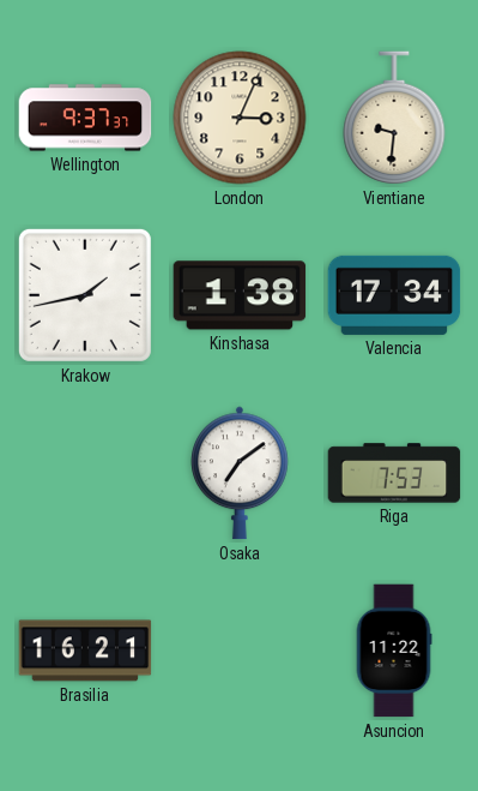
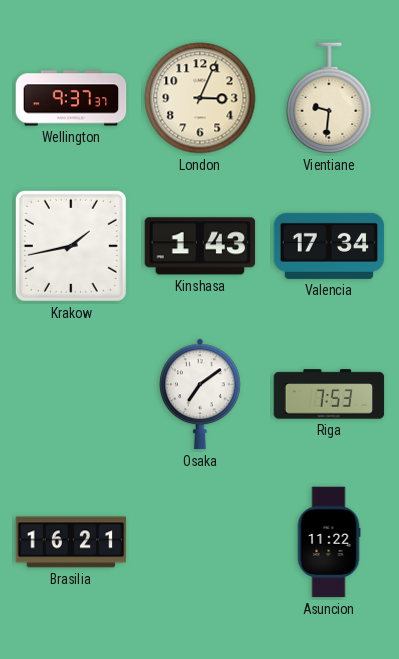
Kinshasa: 1:38 -> 1:43
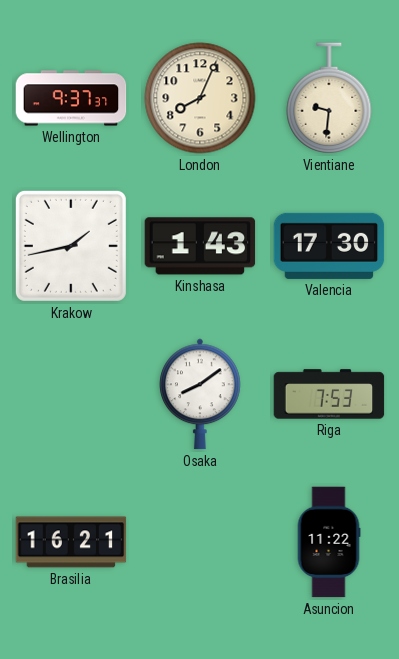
London: 3:04 -> 8:04
Valencia: 17:34 -> 17:30
Osaka: 7:09 -> 8:09
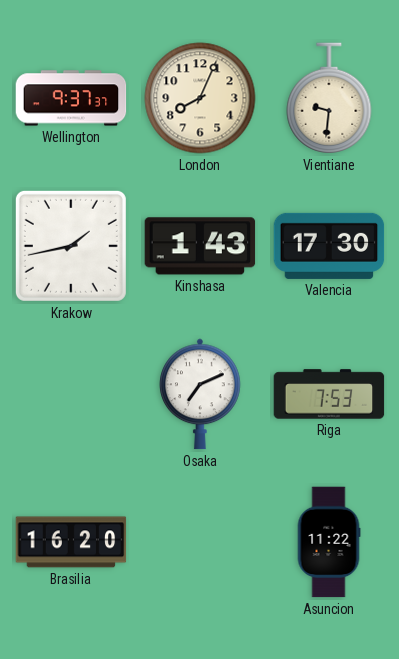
Osaka: 8:09 -> 7:11
Brasilia: 16:21 -> 16:20
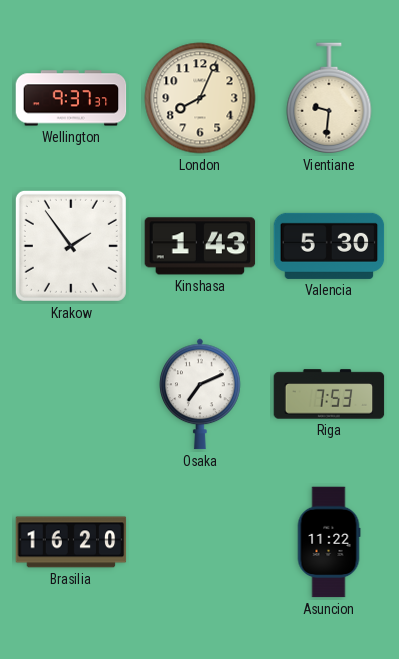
Krakow: 1:43 -> 1:54
Valencia: 17:30 -> 5:30
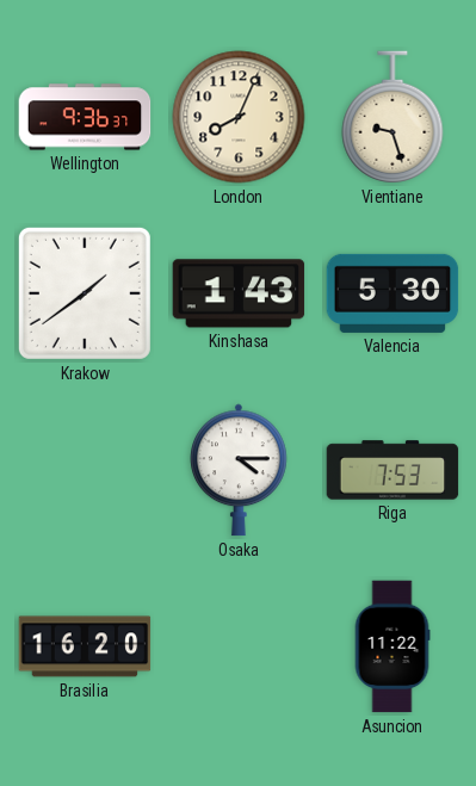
Wellington: 9:37 -> 9:36
Vientiane: 9:31 -> 9:27
Krakow: 1:54 -> 1:39
Osaka: 7:11 -> 4:15
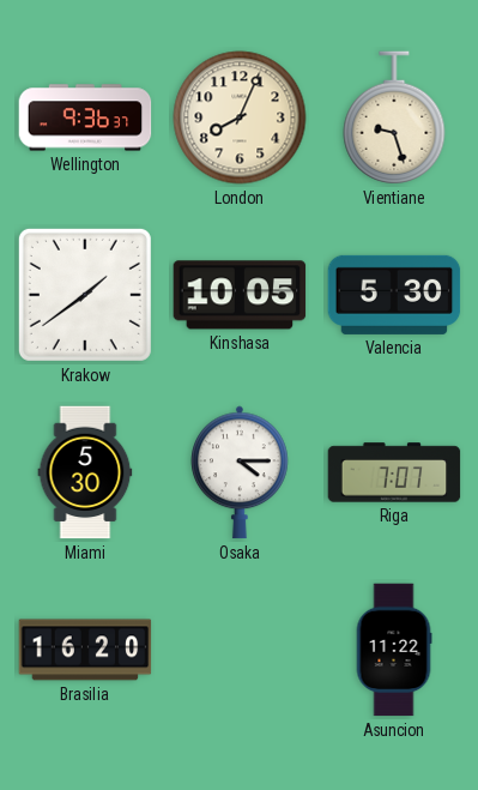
Kinshasa: 1:43 -> 10:05
Miami: none -> 5:30
Riga: 7:53 -> 7:07
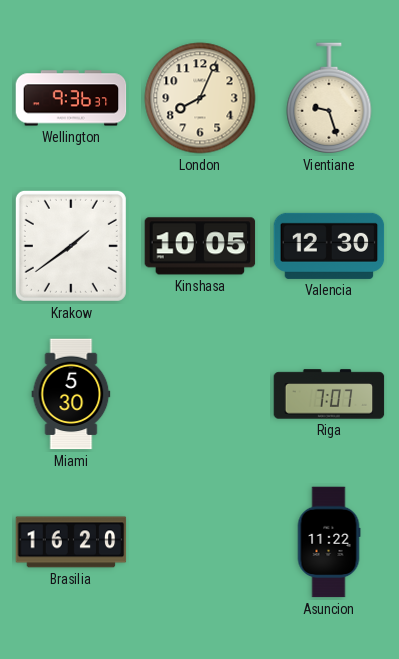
Valencia: 5:30 -> 12:30
Osaka: 4:15 -> none
